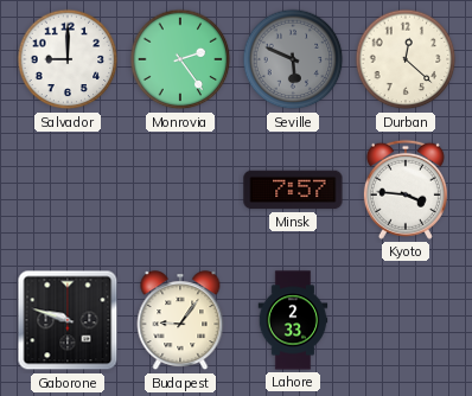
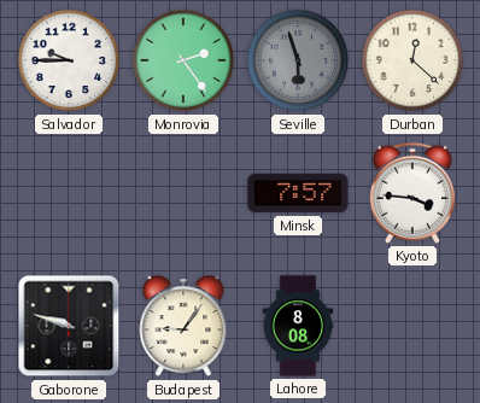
Salvador: 9:00 -> 9:45
Seville: 5:49 -> 5:57
Lahore: 2:33 -> 8:08
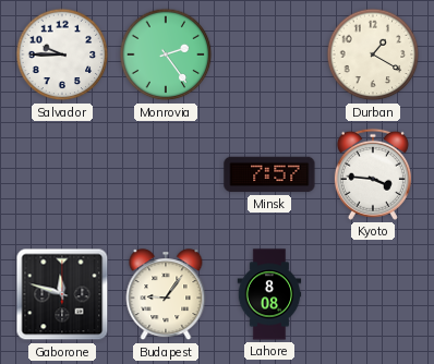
Seville: 5:57 -> none
Durban: 12:22 -> 1:20
Gaborone: 9:48 -> 11:48
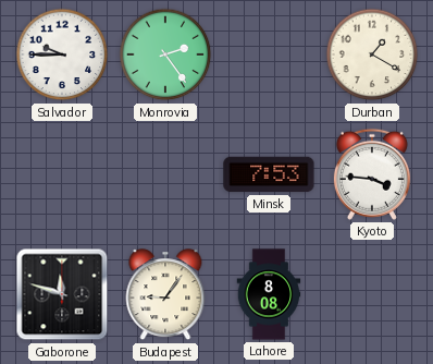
Minsk: 7:57 -> 7:53
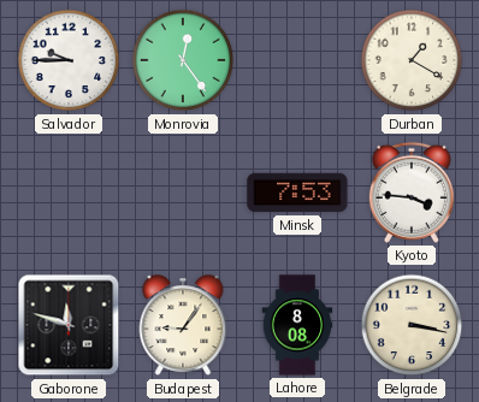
Monrovia: 2:24 -> 12:24
Belgrade: none -> 3:17
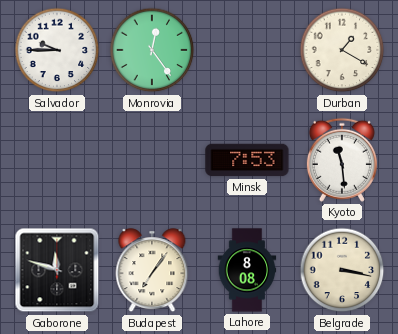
Kyoto: 3:46 -> 11:29
Budapest: 9:06 -> 7:06
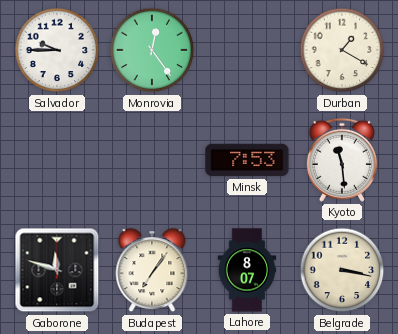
Lahore: 8:08 -> 8:07
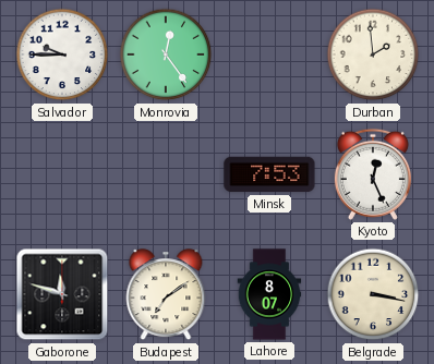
Durban: 1:20 -> 1:59
Kyoto: 11:29 -> 12:26
Budapest: 7:06 -> 7:09
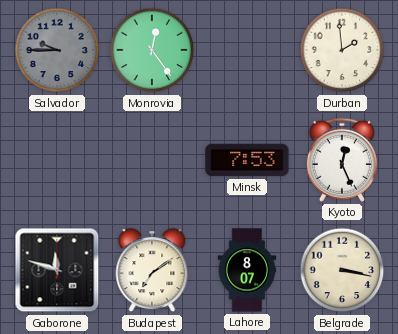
Salvador dial: white -> grey
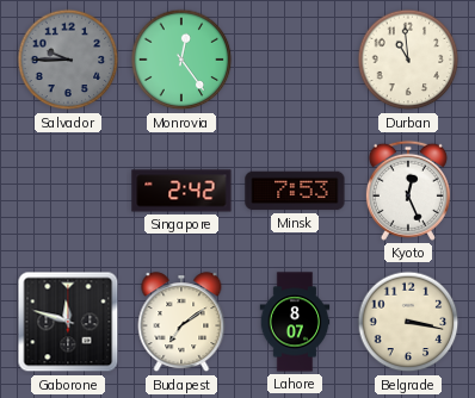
Durban: 1:59 -> 10:59
Singapore: none -> 2:42
